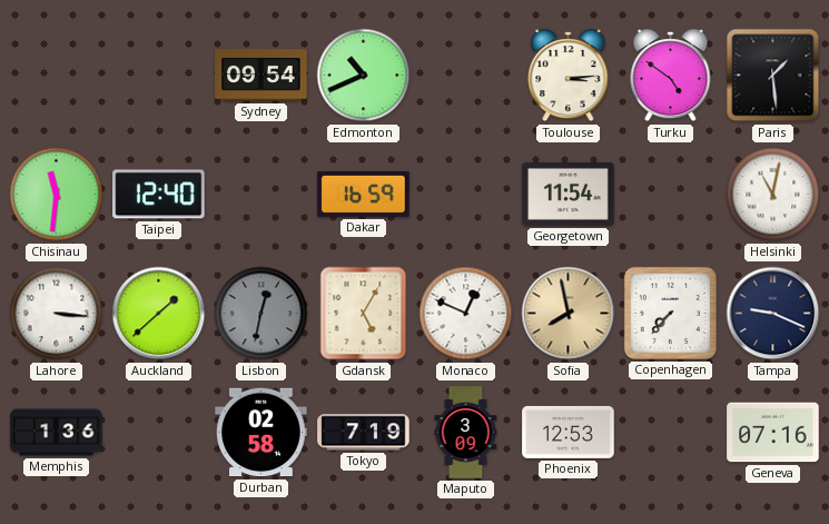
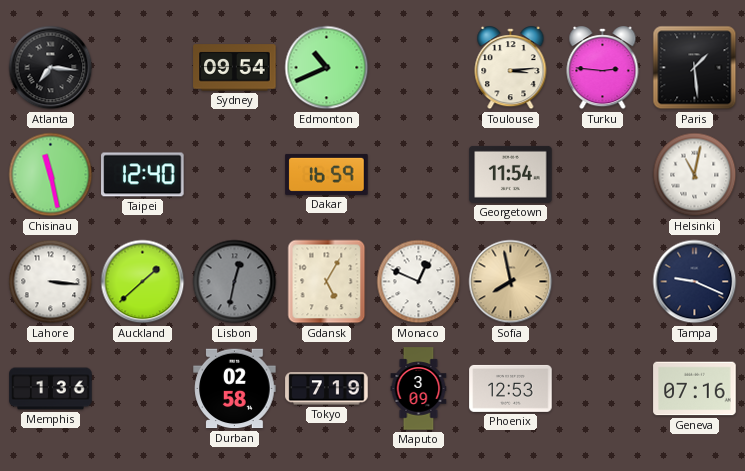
Atlanta: none -> 7:16
Turku: 4:51 -> 2:46
Chisinau: 11:31 -> 11:28
Copenhagen: 7:37 -> none
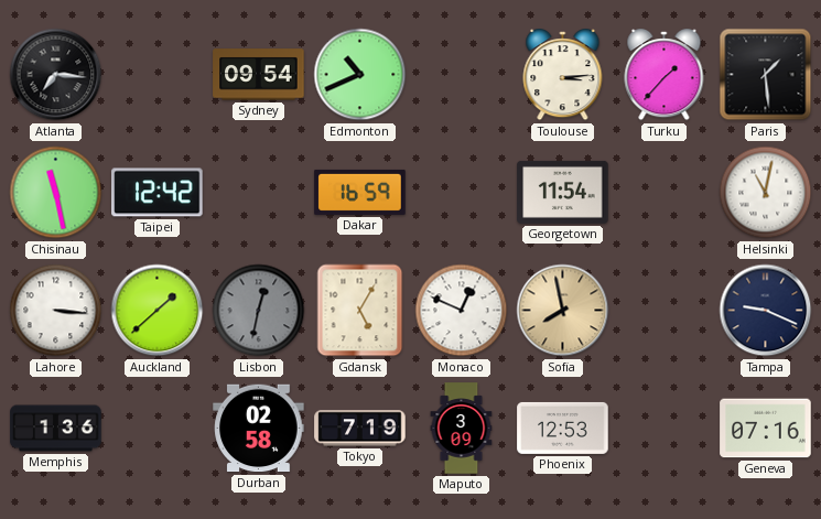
Turku: 2:46 -> 1:37
Taipei: 12:40 -> 12:42
